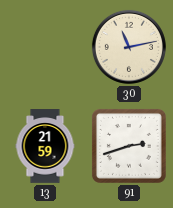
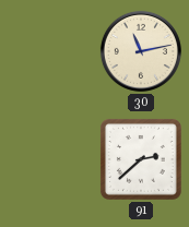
13: 21:59 -> none
91: 2:42 -> 2:38
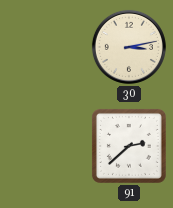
30: 11:13 -> 3:13
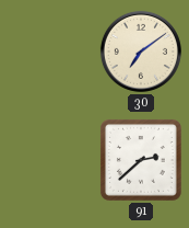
30: 3:13 -> 7:09
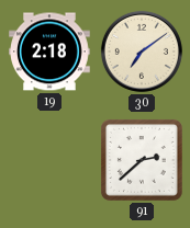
19: none -> 2:18
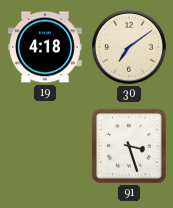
19: 2:18 -> 4:18
91: 2:38 -> 3:27
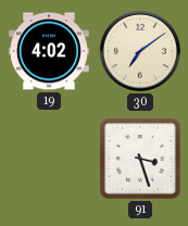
19: 4:18 -> 4:02
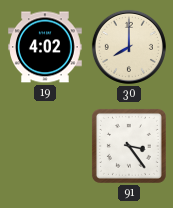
30: 7:09 -> 8:00
91: 3:27 -> 3:24
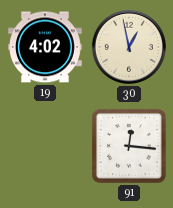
30: 8:00 -> 12:58
91: 3:24 -> 12:16
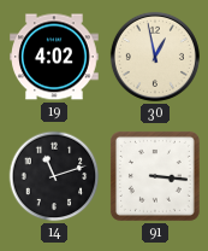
14: none -> 11:12
91: 12:16 -> 3:16
